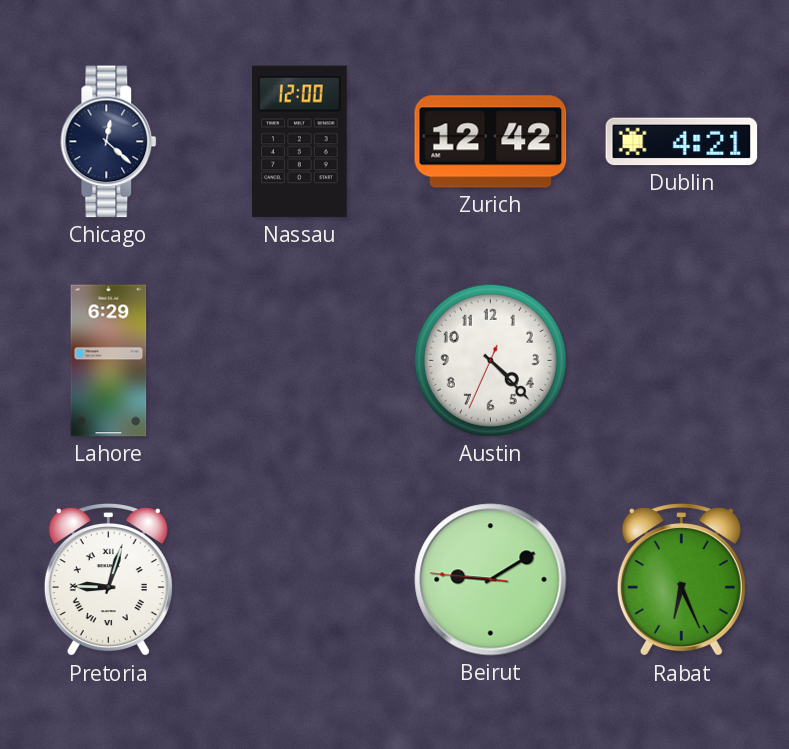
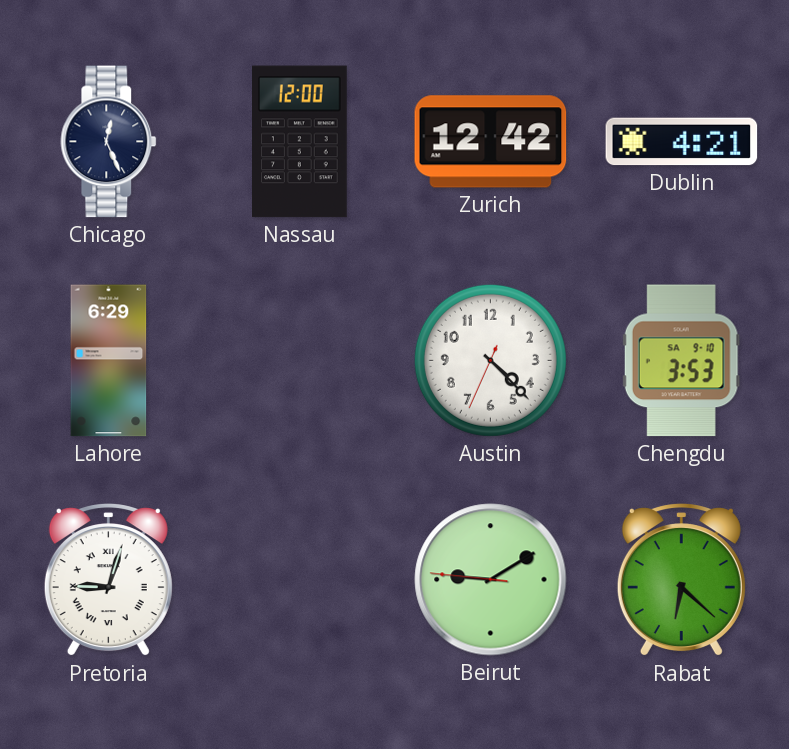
Chicago: 12:22 -> 12:26
Chengdu: none -> 3:53
Rabat: 6:26 -> 6:22
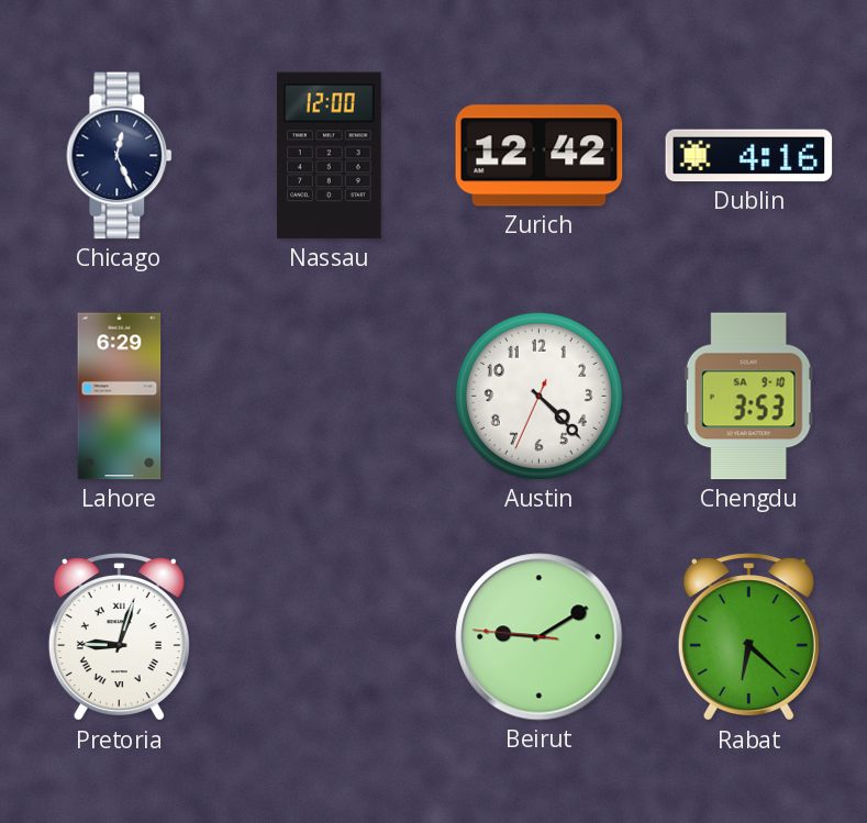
Dublin: 4:21 -> 4:16
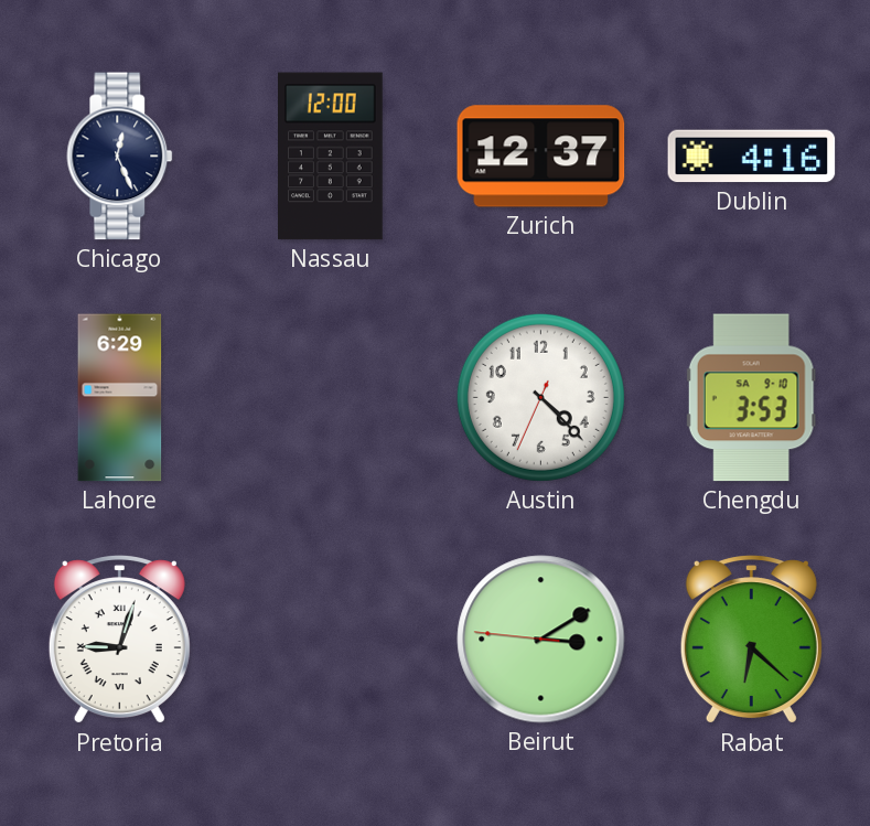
Zurich: 12:42 -> 12:37
Beirut: 9:09 -> 3:09
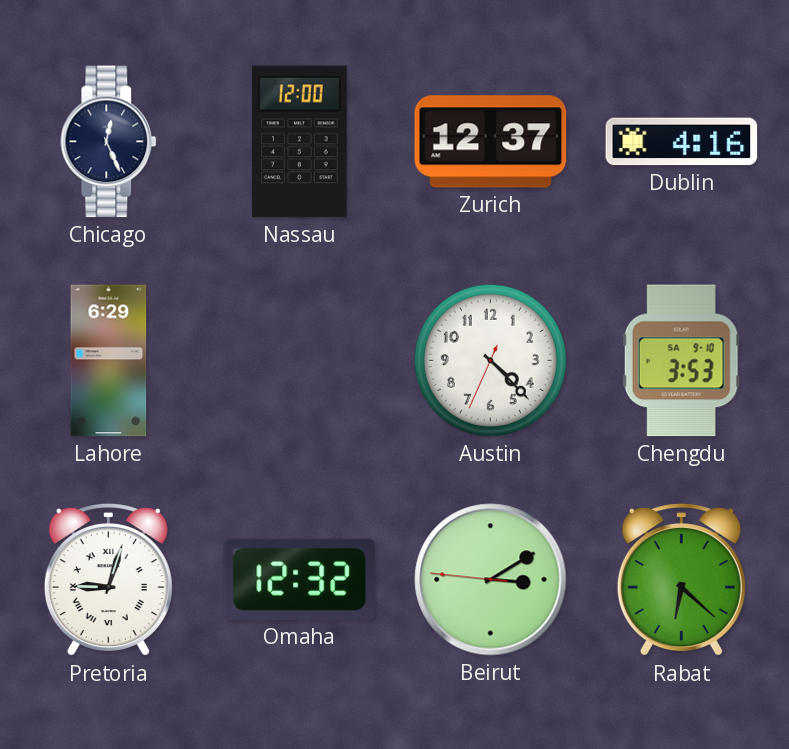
Omaha: none -> 12:32
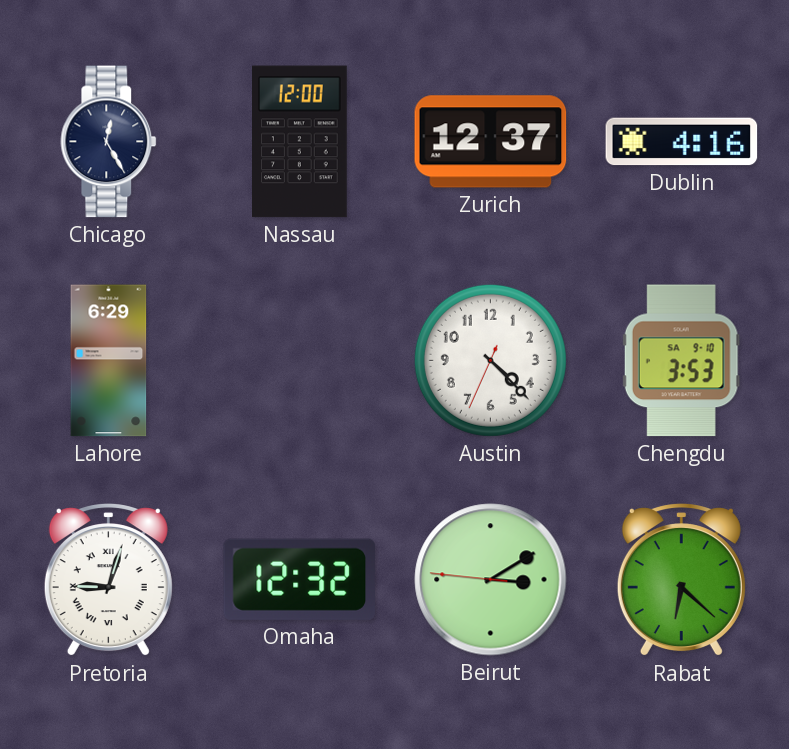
Chicago: 12:26 -> 12:25
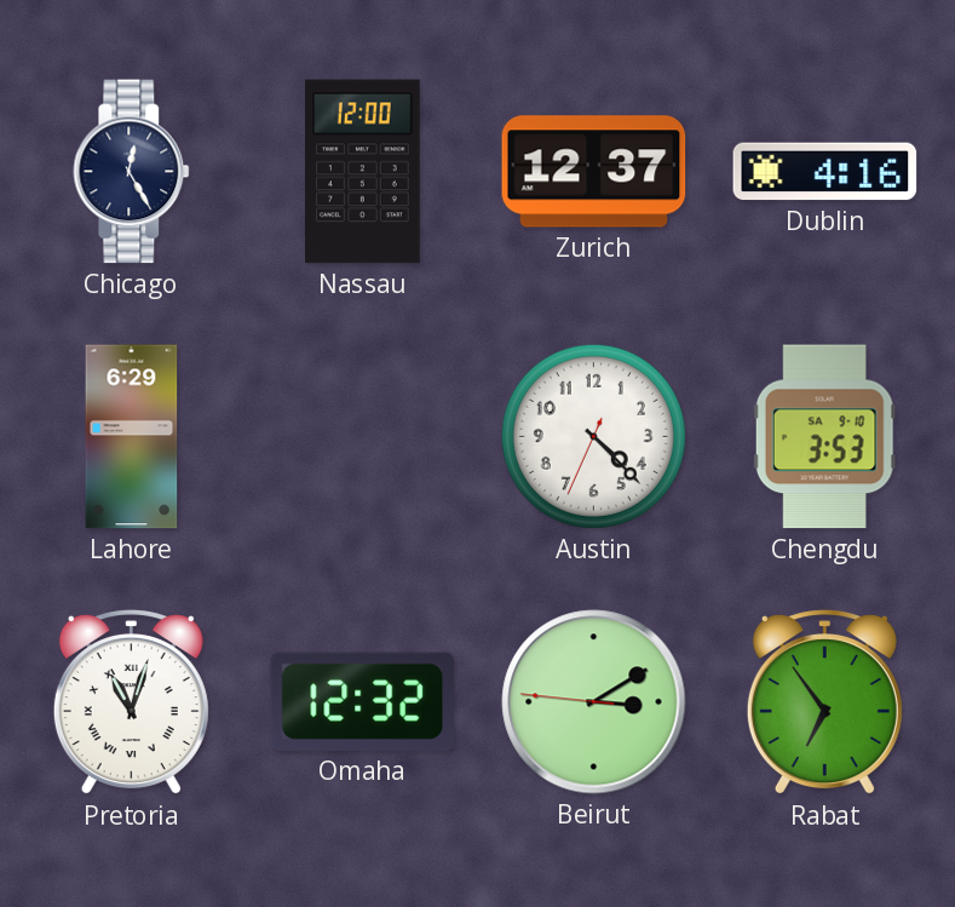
Pretoria: 9:03 -> 11:03
Rabat: 6:22 -> 6:54
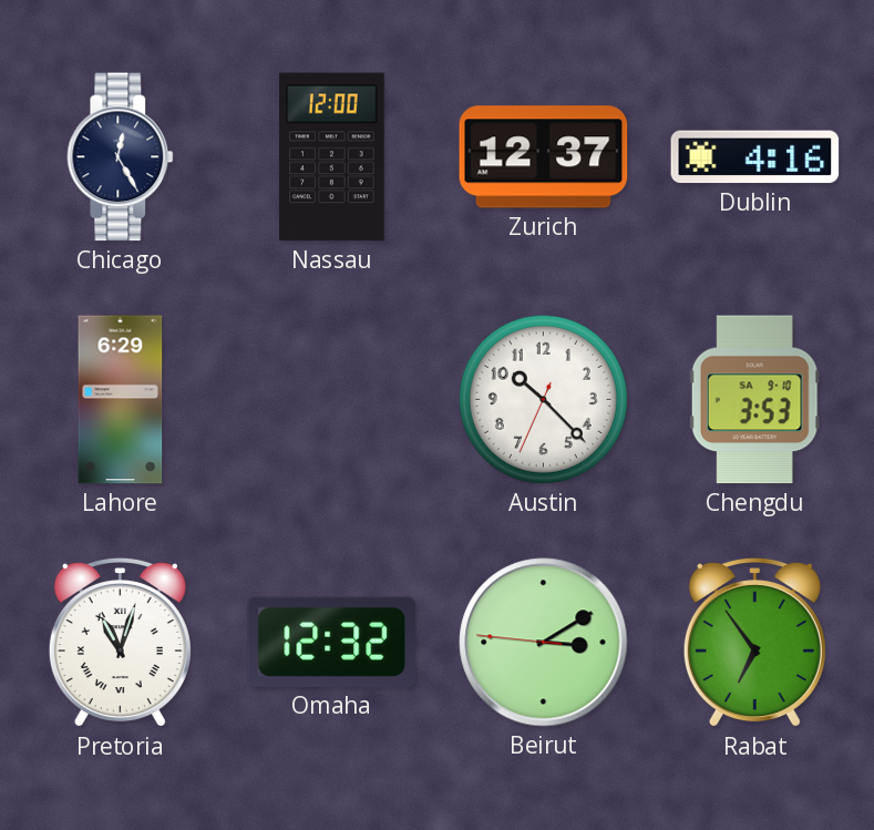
Austin: 4:22 -> 10:22
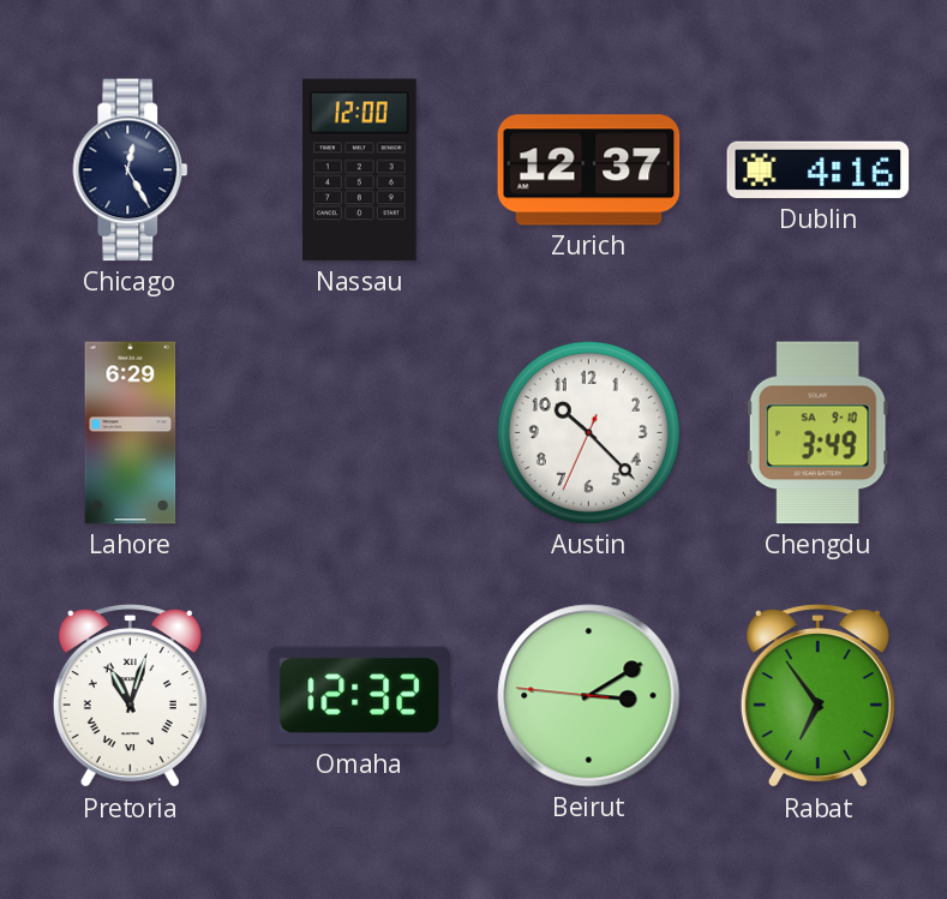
Chengdu: 3:53 -> 3:49
